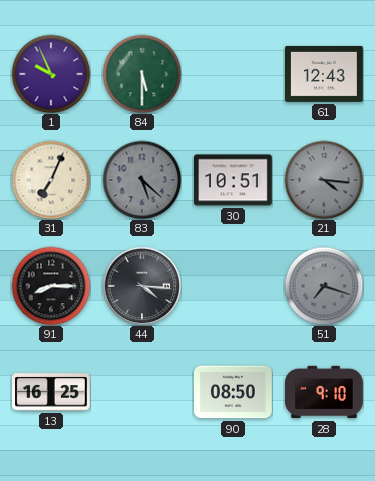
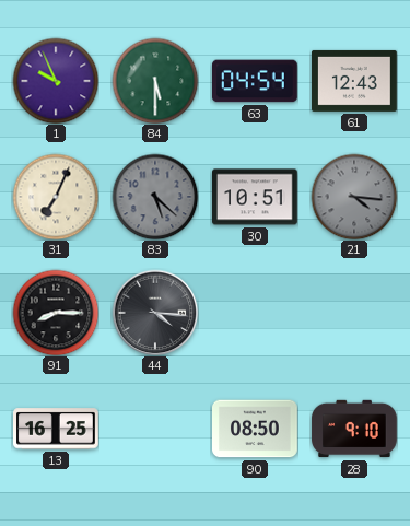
63: none -> 04:54
51: 7:18 -> none
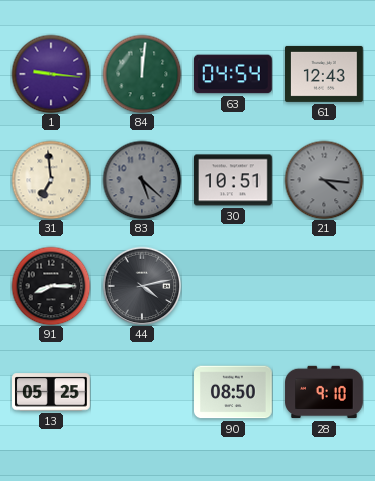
1: 9:56 -> 9:16
84: 5:30 -> 12:01
31: 7:04 -> 6:59
44: 4:16 -> 4:13
13: 16:25 -> 05:25
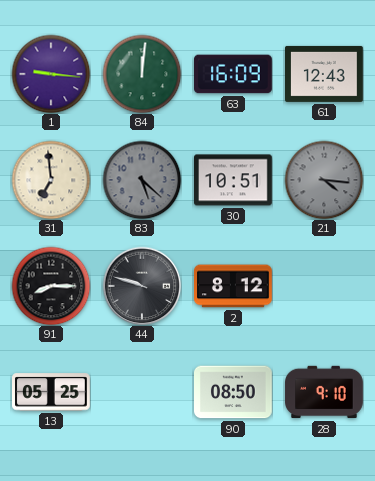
63: 04:54 -> 16:09
44: 4:13 -> 9:48
2: none -> 8:12
